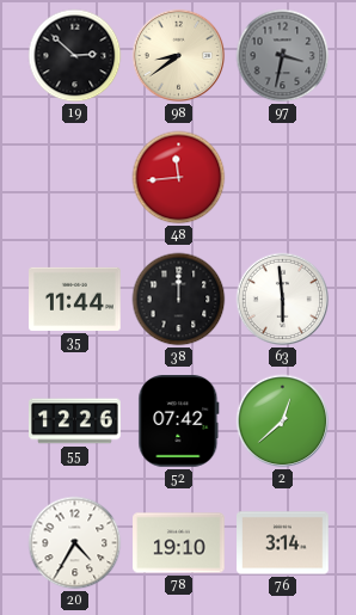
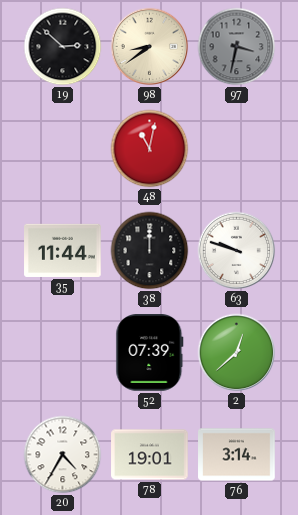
48: 11:44 -> 11:02
63: 5:59 -> 9:48
55: 12:26 -> none
52: 07:42 -> 07:39
78: 19:10 -> 19:01
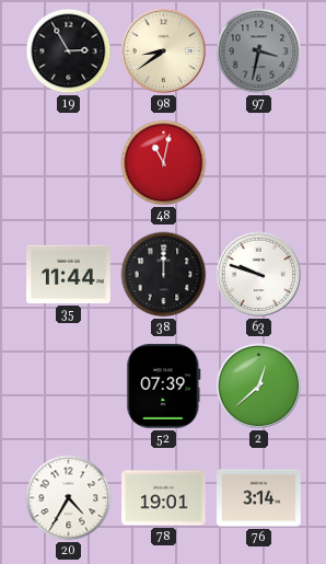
19: 2:52 -> 2:55
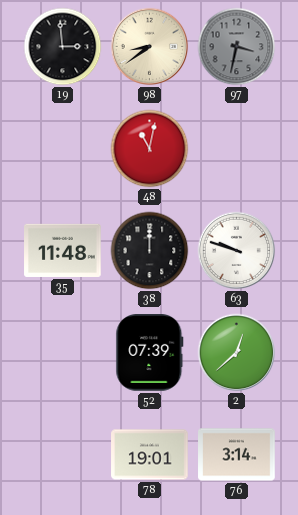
19: 2:55 -> 2:59
35: 11:44 -> 11:48
20: 4:35 -> none
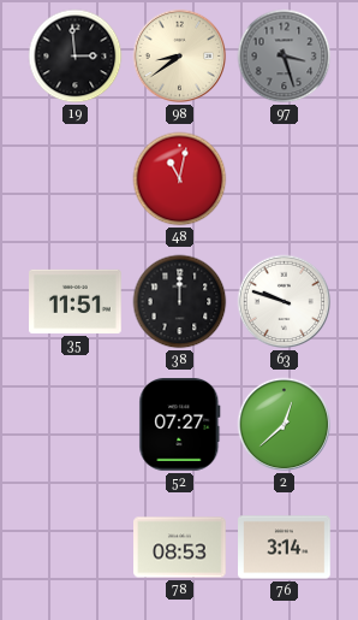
97: 3:32 -> 3:27
35: 11:48 -> 11:51
52: 07:39 -> 07:27
78: 19:01 -> 08:53
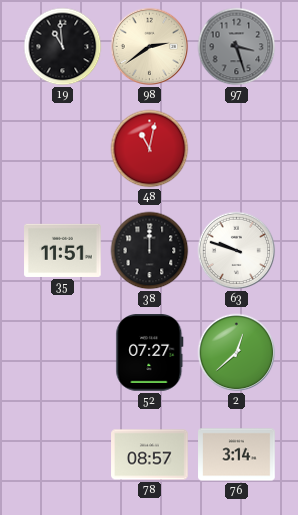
19: 2:59 -> 10:59
98: 8:39 -> 2:39
78: 08:53 -> 08:57
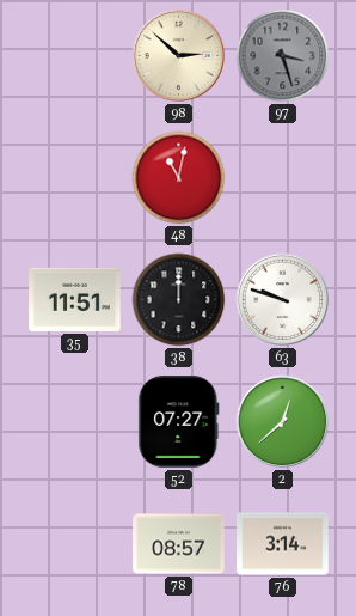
19: 10:59 -> none
98: 2:39 -> 2:52
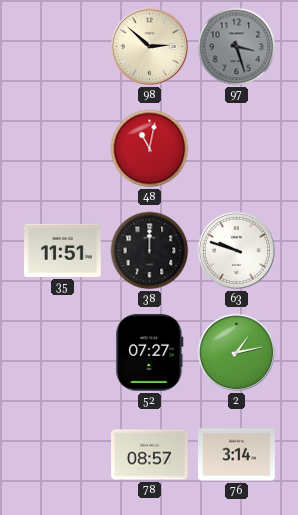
2: 12:38 -> 1:13
